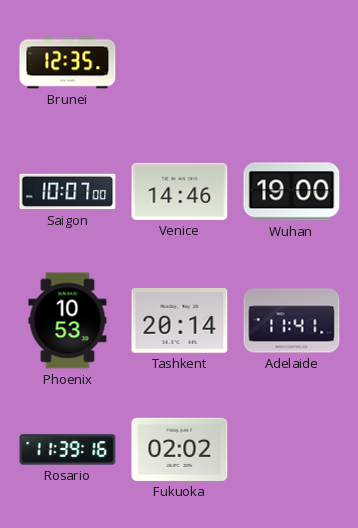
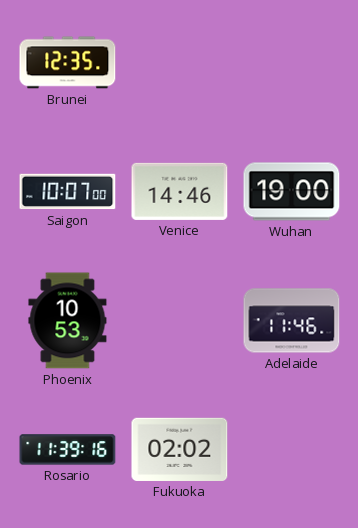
Tashkent: 20:14 -> none
Adelaide: 11:41 -> 11:46
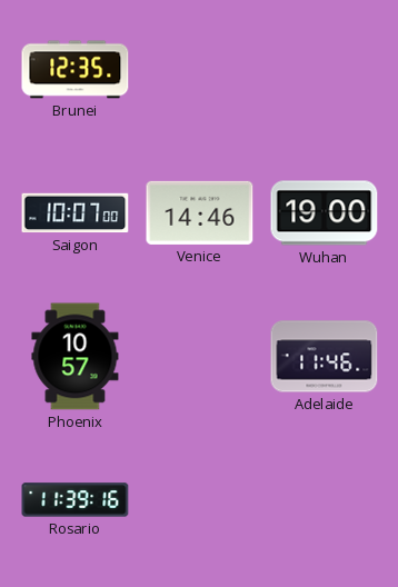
Phoenix: 10:53 -> 10:57
Fukuoka: 02:02 -> none
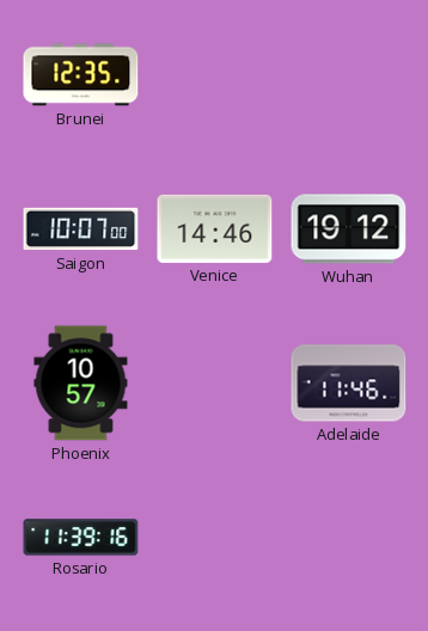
Wuhan: 19:00 -> 19:12
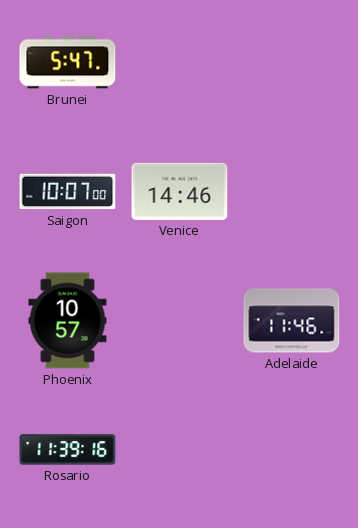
Brunei: 12:35 -> 5:47
Wuhan: 19:12 -> none
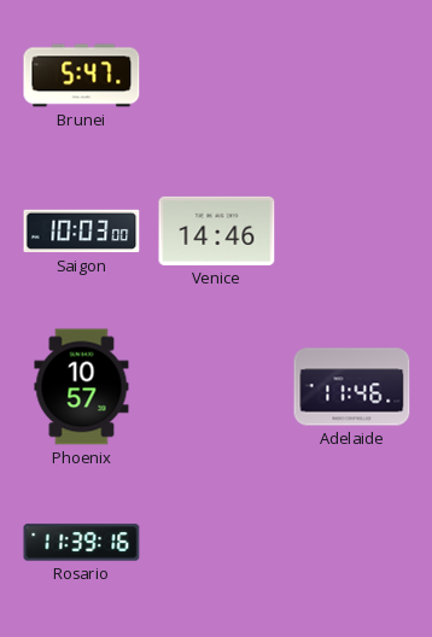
Saigon: 10:07 -> 10:03
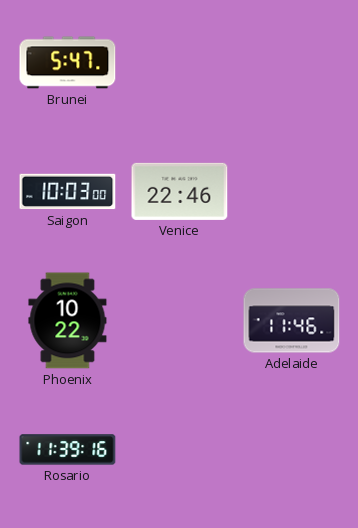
Venice: 14:46 -> 22:46
Phoenix: 10:57 -> 10:22
